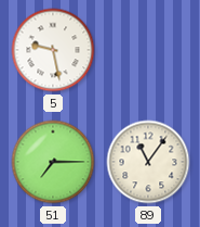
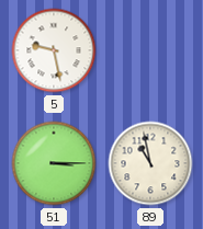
51: 7:15 -> 3:15
89: 11:06 -> 10:58
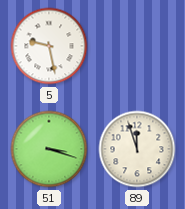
51: 3:15 -> 3:18
89: 10:58 -> 11:57
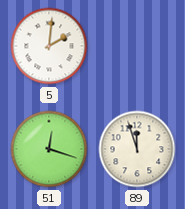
5: 9:28 -> 2:01
51: 3:18 -> 12:18
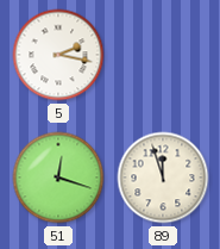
5: 2:01 -> 2:17
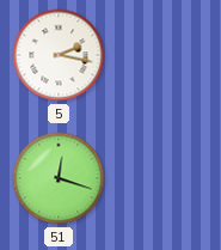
89: 11:57 -> none
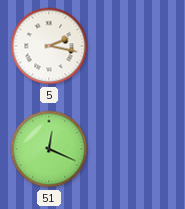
51: 12:18 -> 12:19
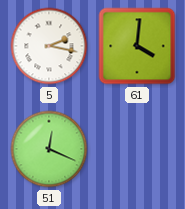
61: none -> 4:01
